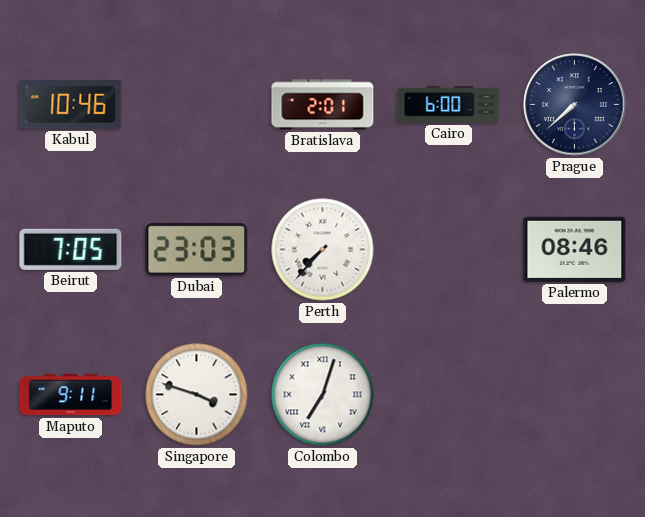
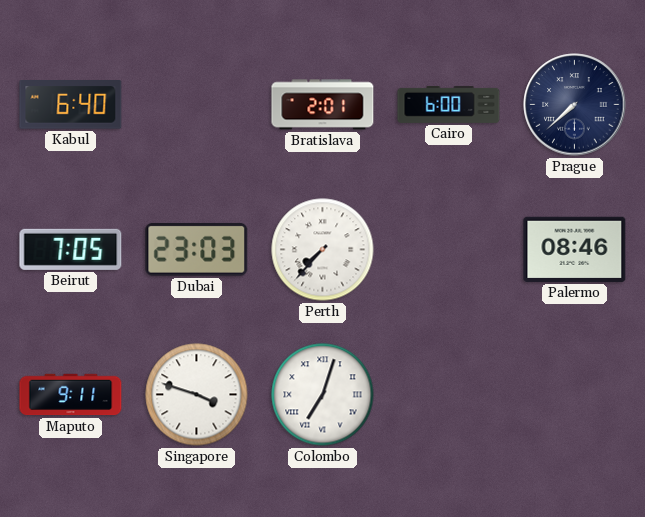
Kabul: 10:46 -> 6:40
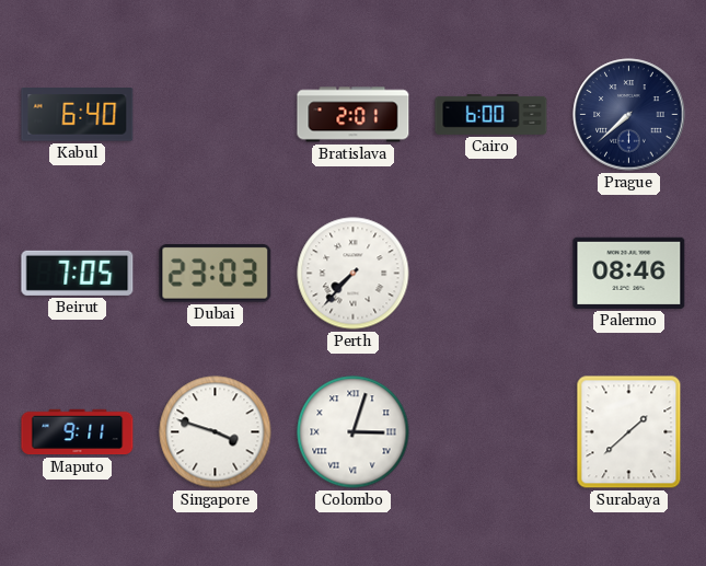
Colombo: 7:03 -> 3:03
Surabaya: none -> 1:38
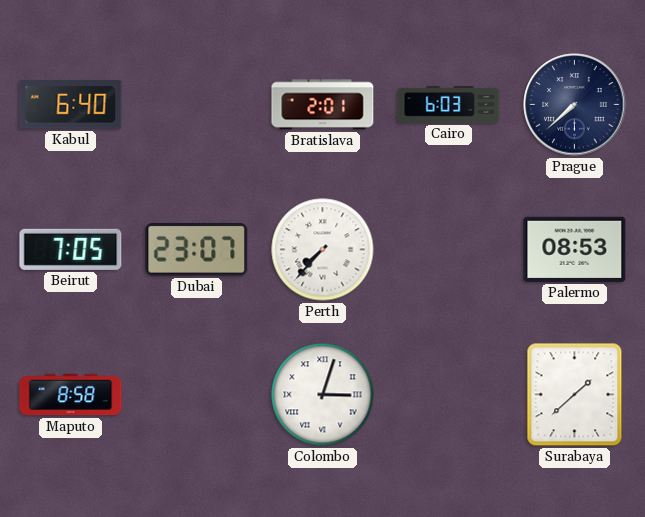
Cairo: 6:00 -> 6:03
Dubai: 23:03 -> 23:07
Palermo: 08:46 -> 08:53
Maputo: 9:11 -> 8:58
Singapore: 3:48 -> none
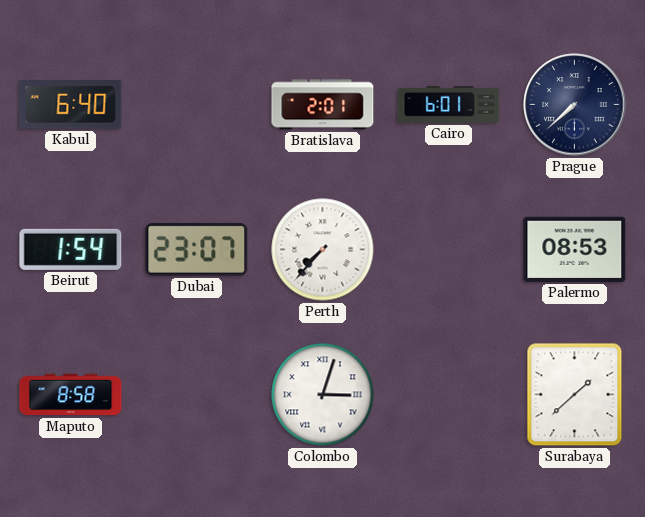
Cairo: 6:03 -> 6:01
Beirut: 7:05 -> 1:54
